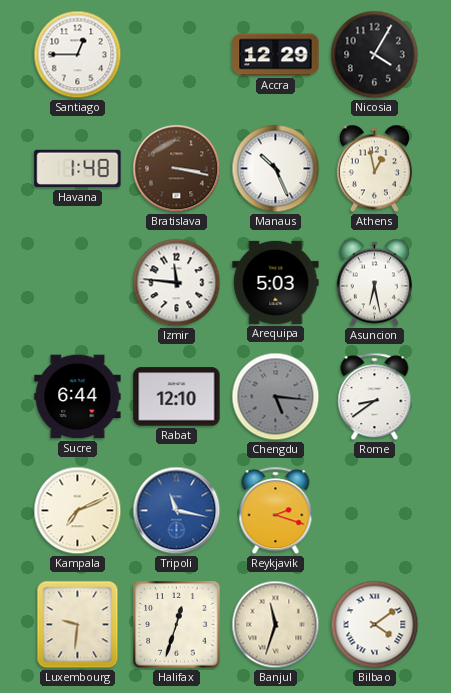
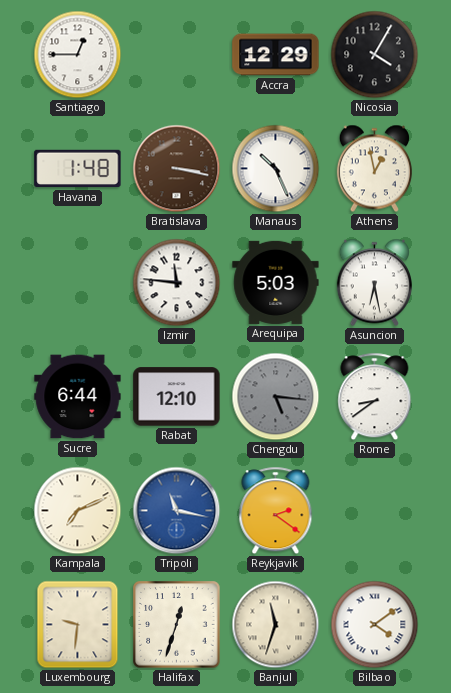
Reykjavik: 2:18 -> 2:21
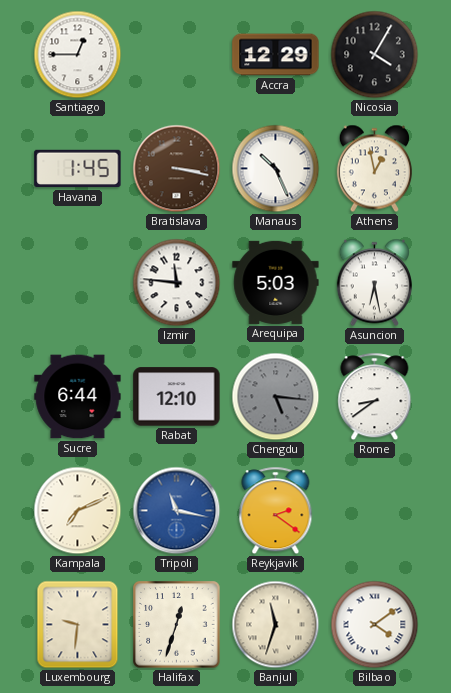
Havana: 1:48 -> 1:45
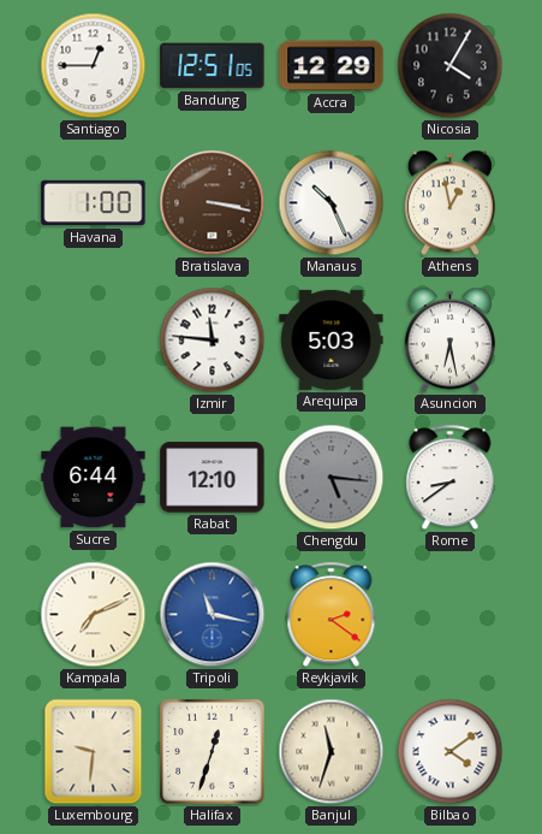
Bandung: none -> 12:51
Havana: 1:45 -> 1:00
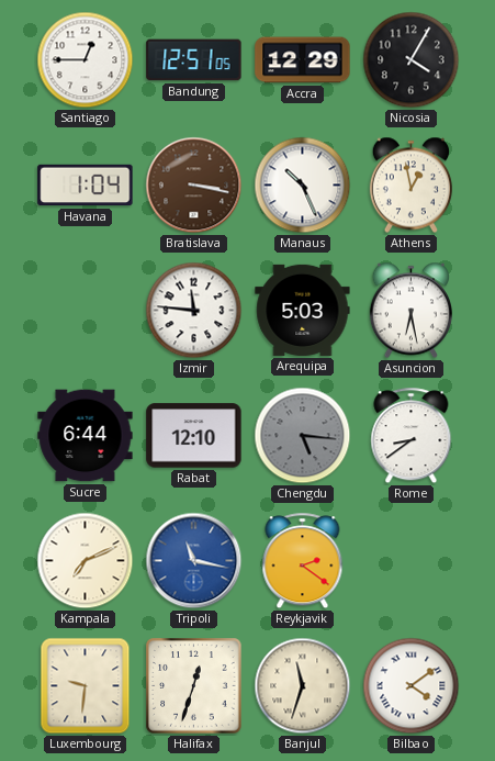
Havana: 1:00 -> 1:04
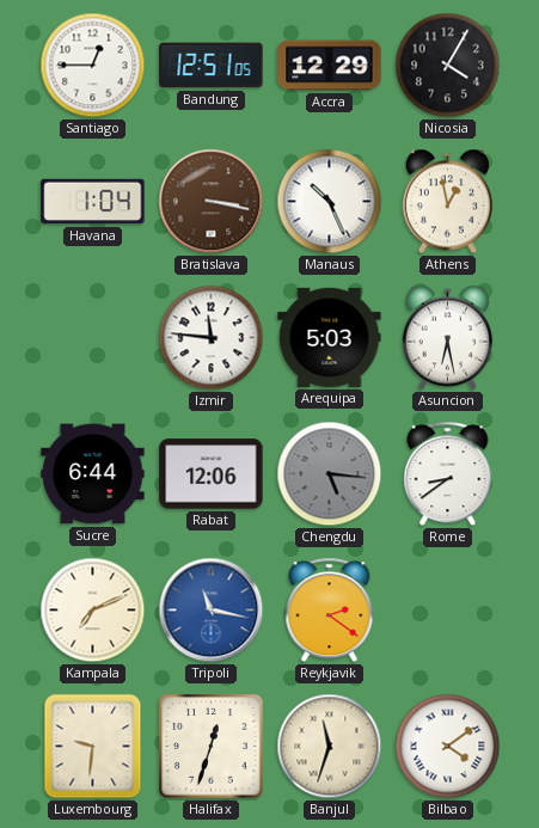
Rabat: 12:10 -> 12:06
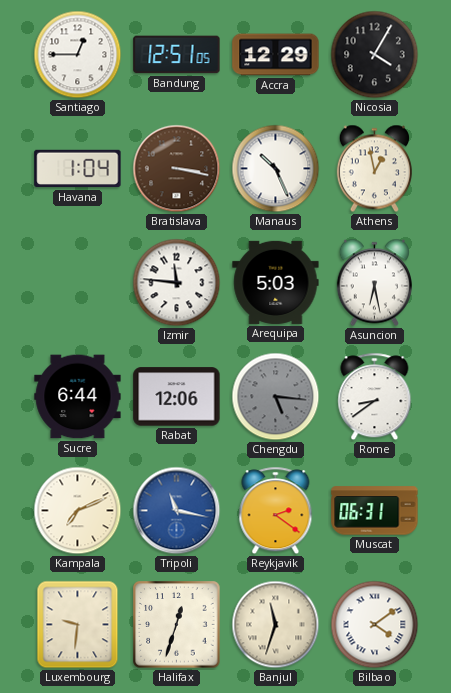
Muscat: none -> 06:31
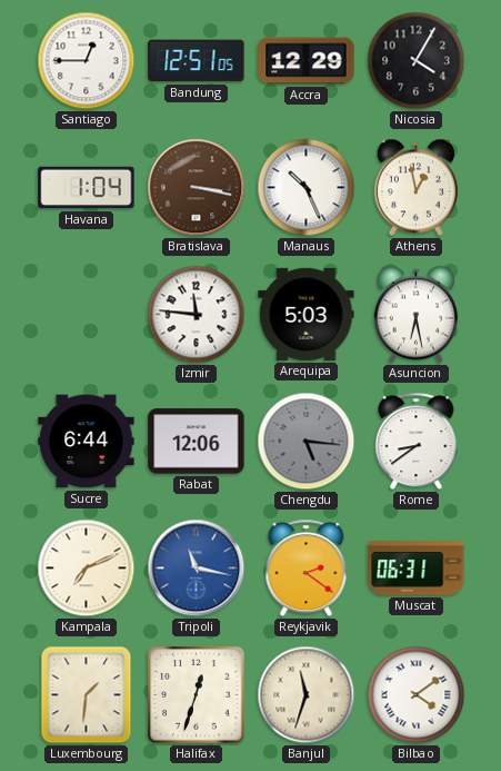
Luxembourg: 9:31 -> 1:31
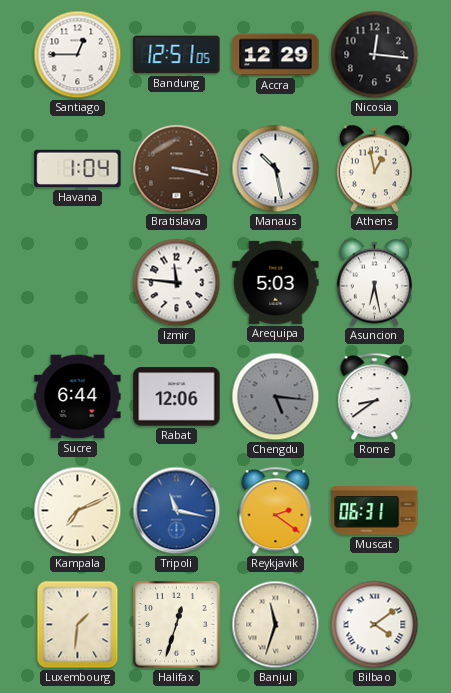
Nicosia: 4:05 -> 12:16
Manaus: 10:26 -> 10:28
